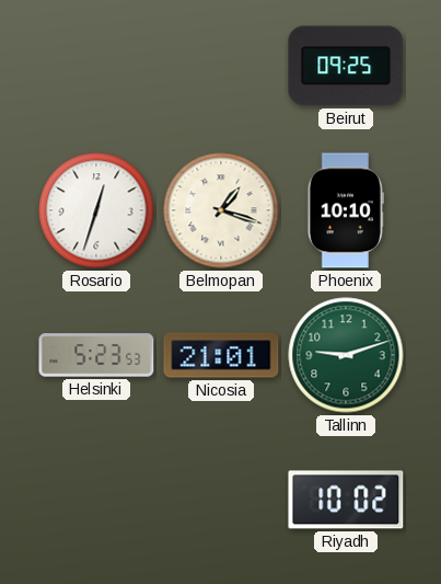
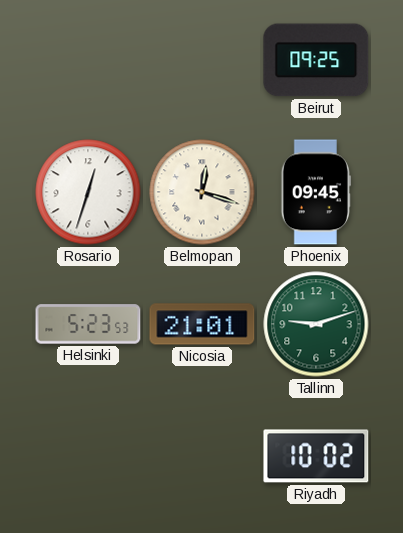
Belmopan: 1:18 -> 12:18
Phoenix: 10:10 -> 09:45
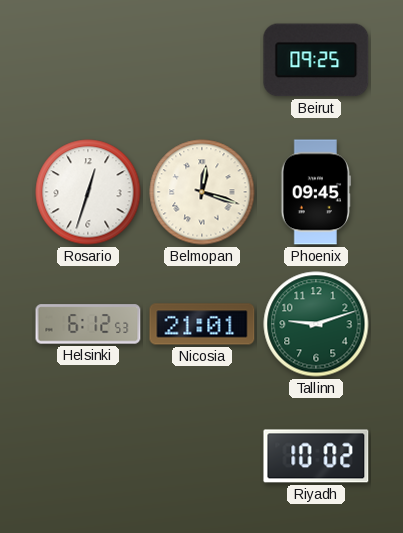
Helsinki: 5:23 -> 6:12
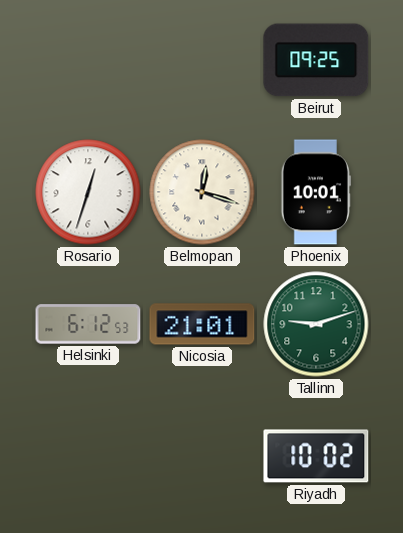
Phoenix: 09:45 -> 10:01
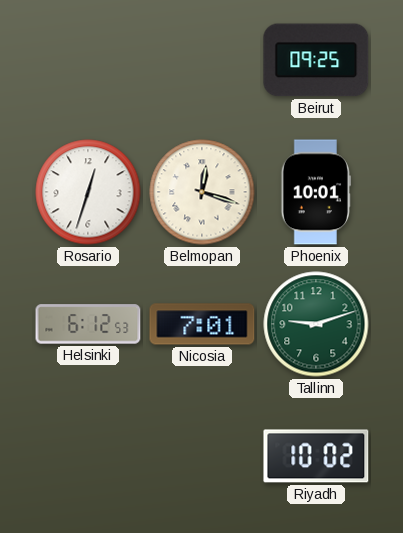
Nicosia: 21:01 -> 7:01
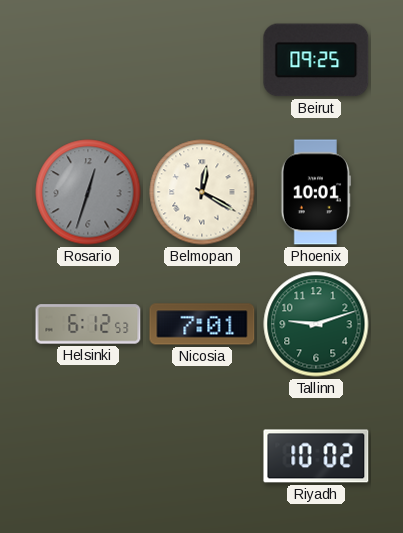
Rosario dial: white -> grey
Belmopan: 12:18 -> 12:20
